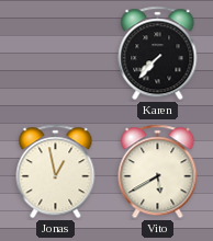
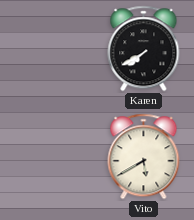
Karen: 7:37 -> 7:40
Jonas: 12:58 -> none
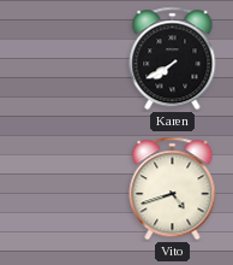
Vito: 5:40 -> 4:42
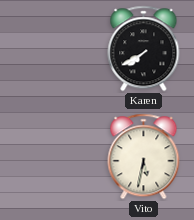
Vito: 4:42 -> 5:32
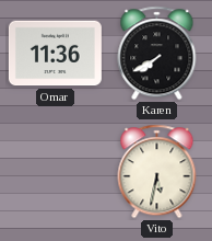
Omar: none -> 11:36
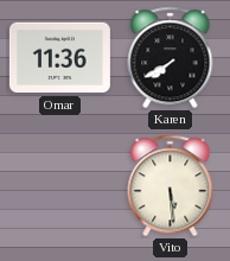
Vito: 5:32 -> 5:29
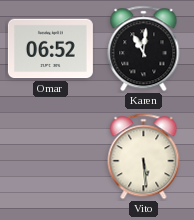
Omar: 11:36 -> 06:52
Karen: 7:40 -> 11:01
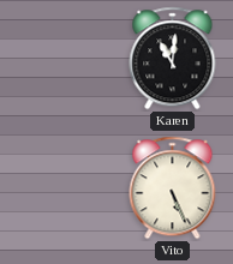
Omar: 06:52 -> none
Vito: 5:29 -> 5:26
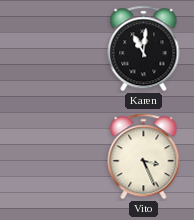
Vito: 5:26 -> 3:26
